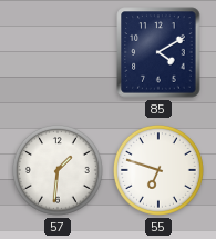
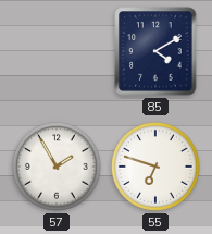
57: 1:31 -> 1:55
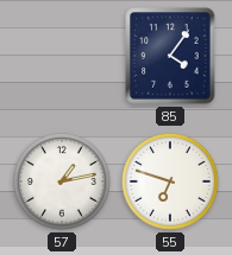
85: 4:10 -> 4:06
57: 1:55 -> 1:13
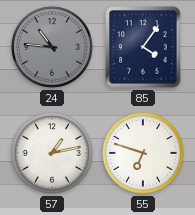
24: none -> 10:46
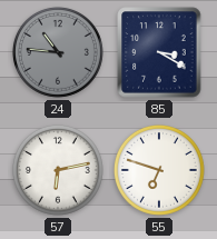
85: 4:06 -> 3:20
57: 1:13 -> 6:13
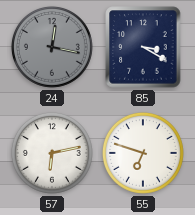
24: 10:46 -> 12:17
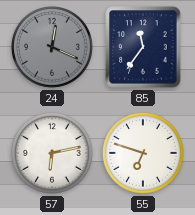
24: 12:17 -> 12:19
85: 3:20 -> 11:36
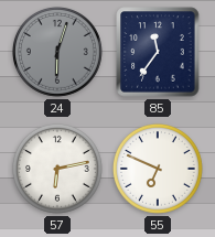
24: 12:19 -> 6:03
55: 6:48 -> 6:49
